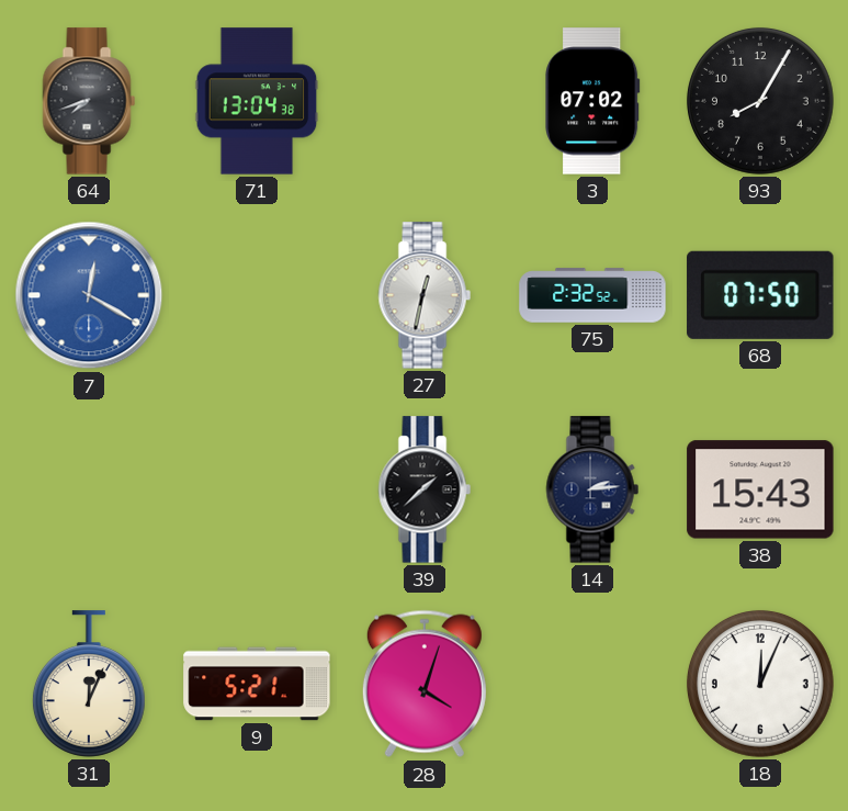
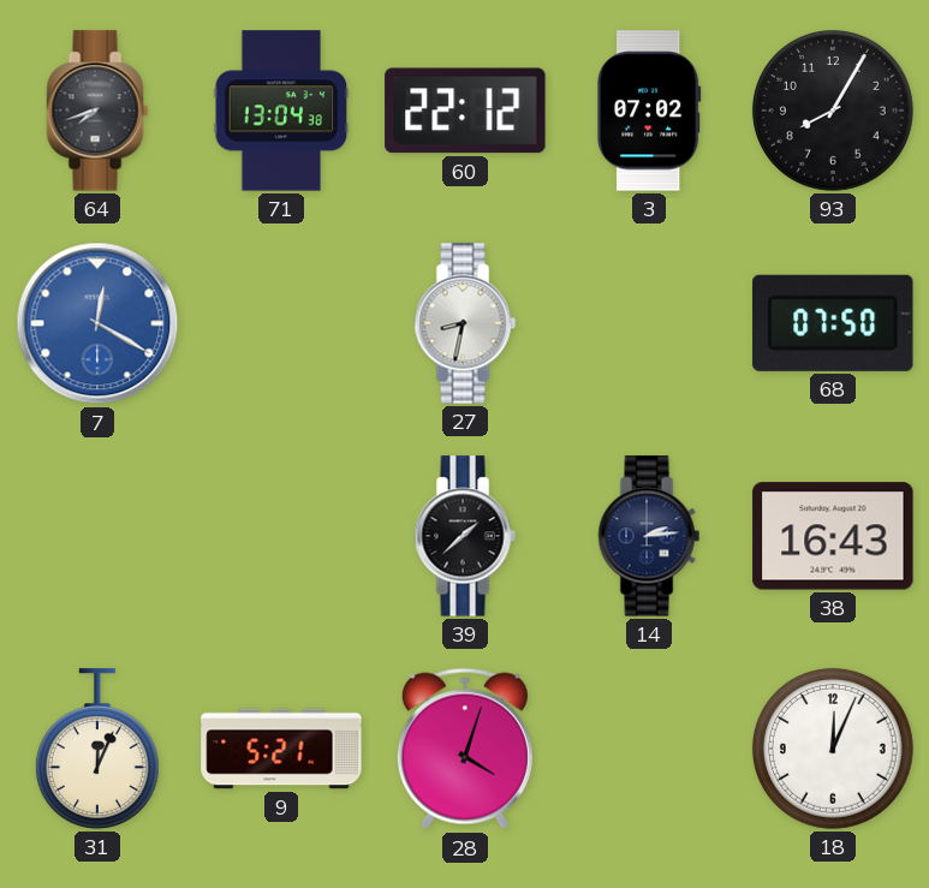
60: none -> 22:12
27: 12:32 -> 8:32
75: 2:32 -> none
38: 15:43 -> 16:43
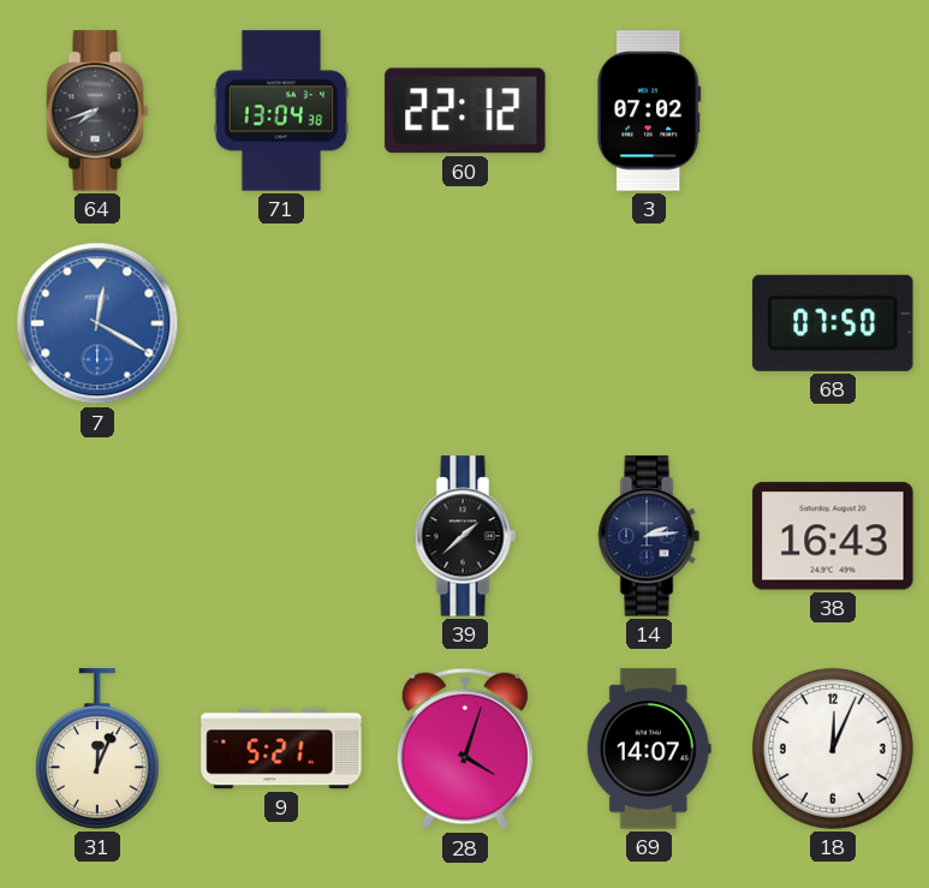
93: 8:05 -> none
27: 8:32 -> none
69: none -> 14:07
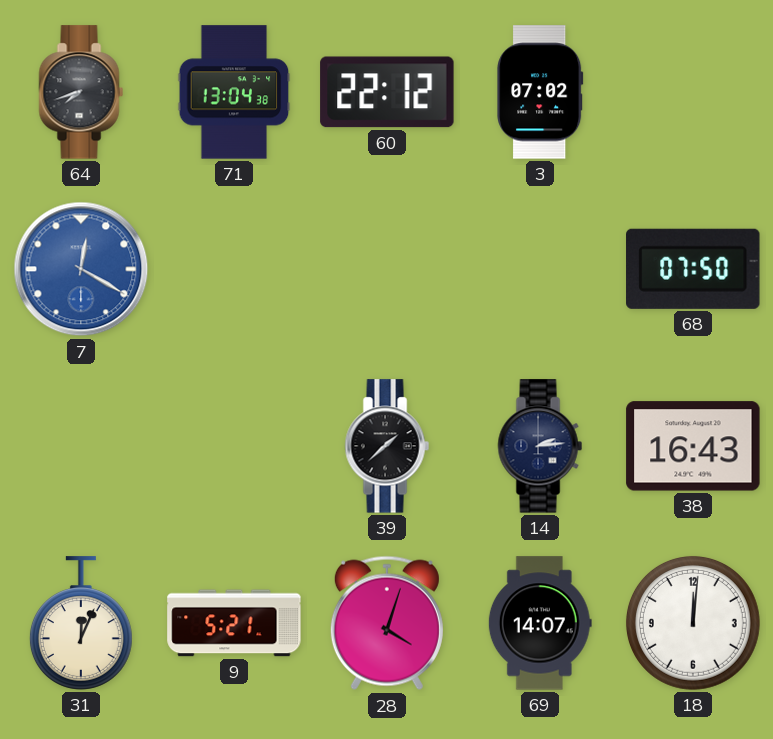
18: 12:04 -> 12:01
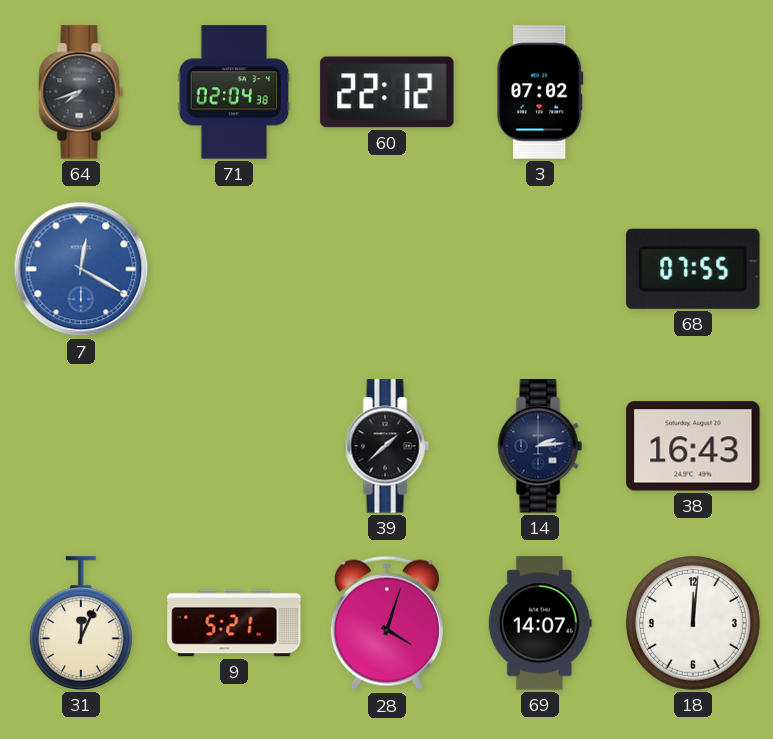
71: 13:04 -> 02:04
68: 07:50 -> 07:55
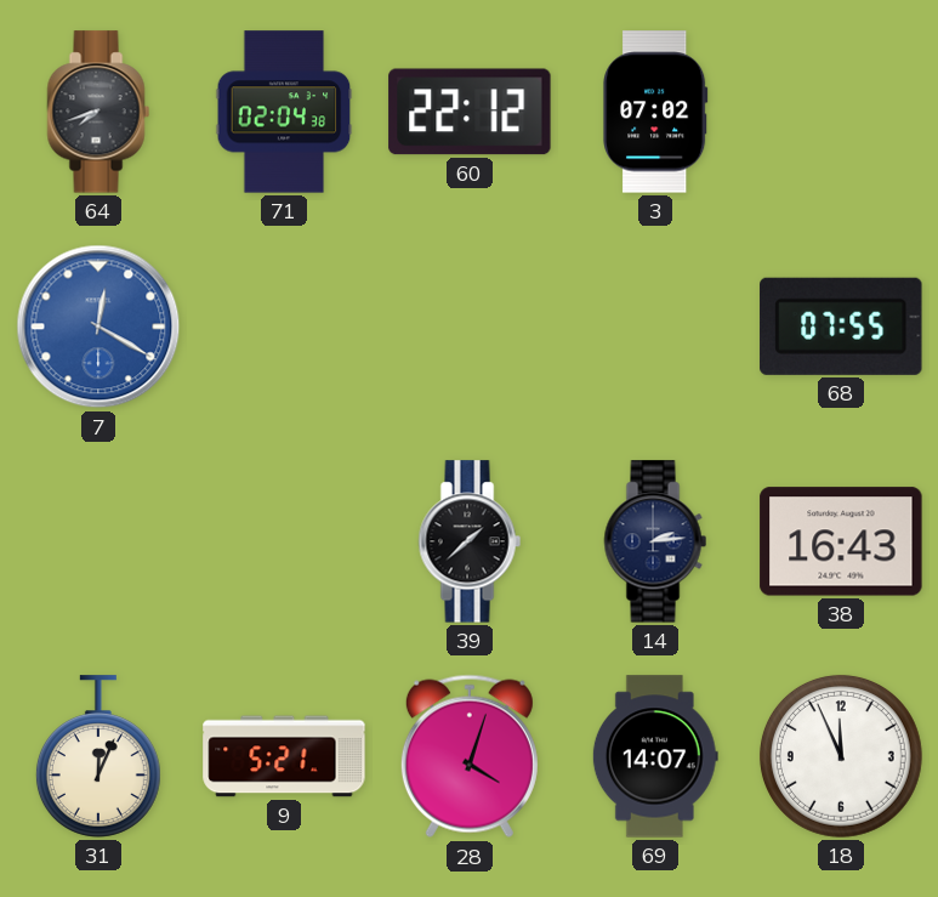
18: 12:01 -> 11:56
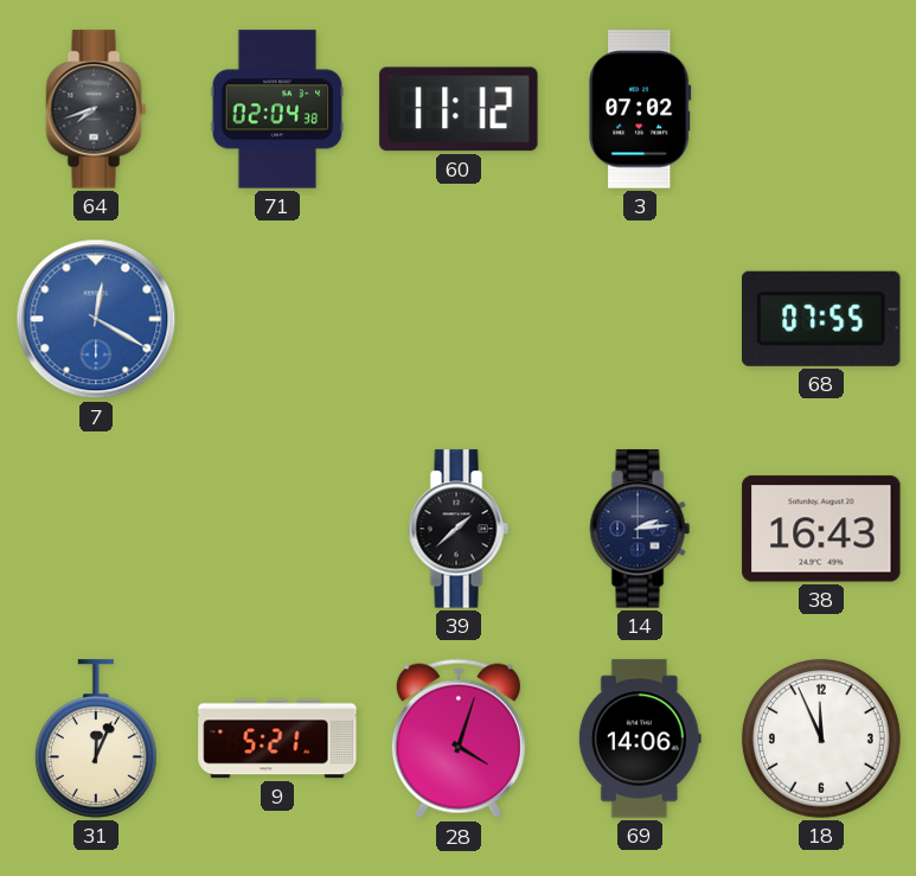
60: 22:12 -> 11:12
69: 14:07 -> 14:06
